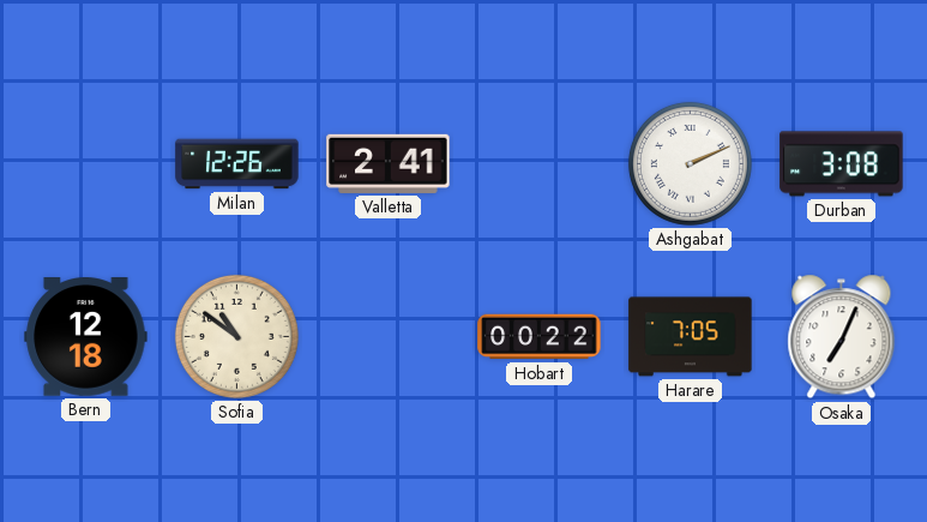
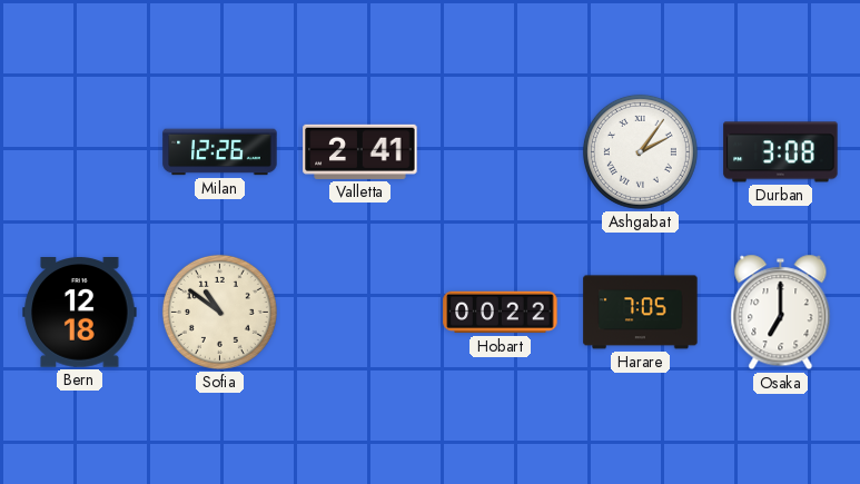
Ashgabat: 2:11 -> 2:06
Osaka: 7:04 -> 7:00
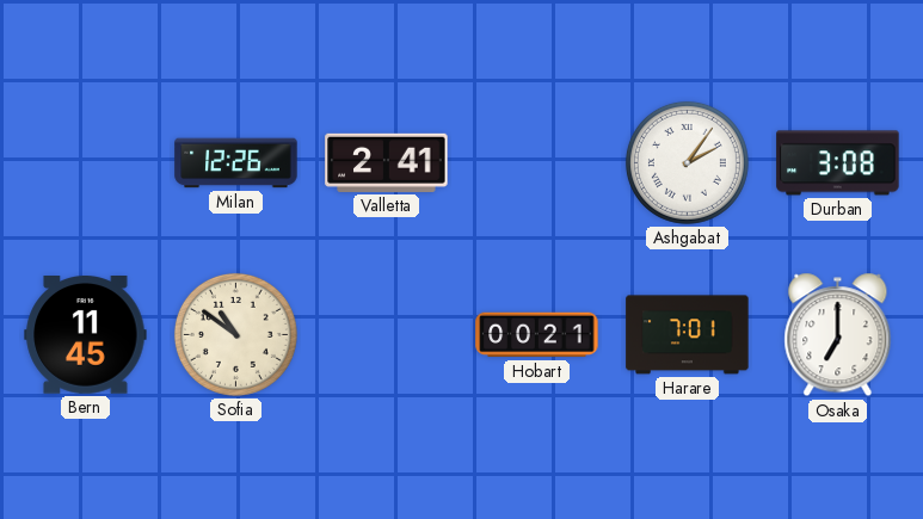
Bern: 12:18 -> 11:45
Hobart: 00:22 -> 00:21
Harare: 7:05 -> 7:01
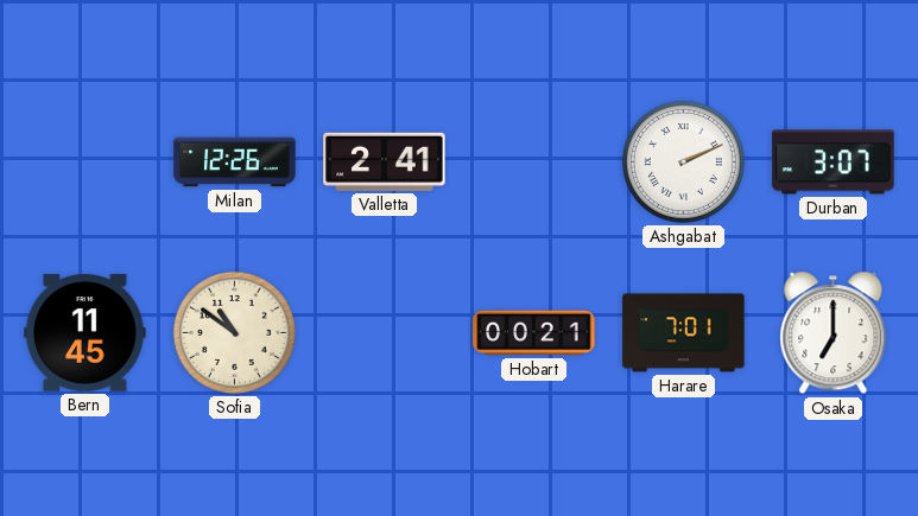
Ashgabat: 2:06 -> 2:11
Durban: 3:08 -> 3:07
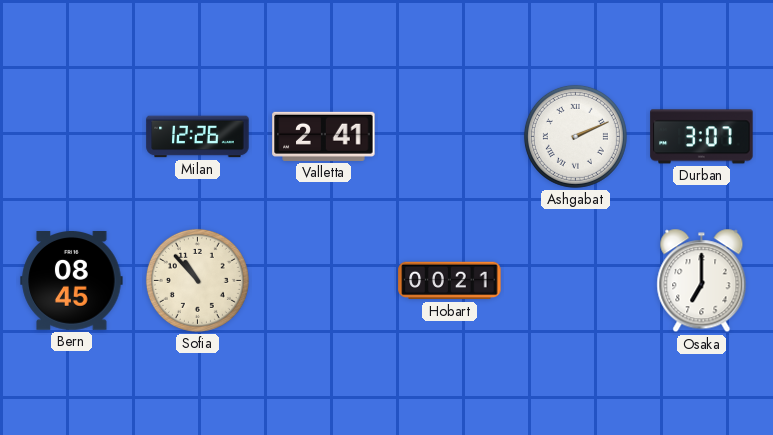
Bern: 11:45 -> 08:45
Sofia: 10:51 -> 10:53
Harare: 7:01 -> none
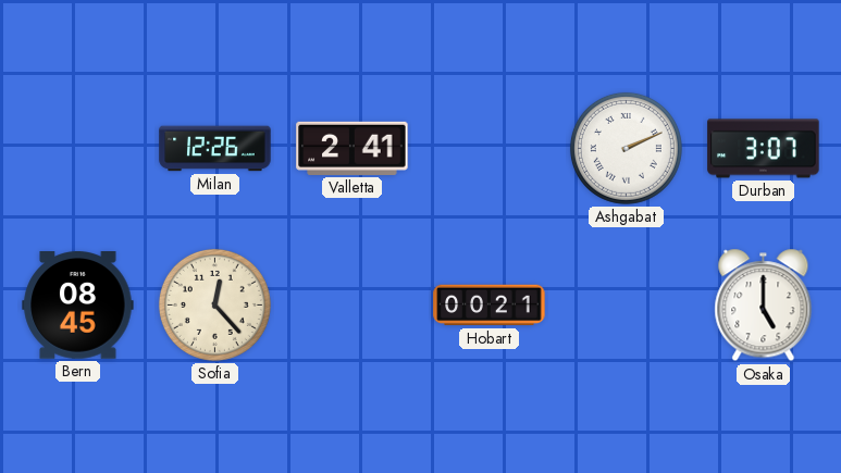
Sofia: 10:53 -> 12:23
Osaka: 7:00 -> 5:00
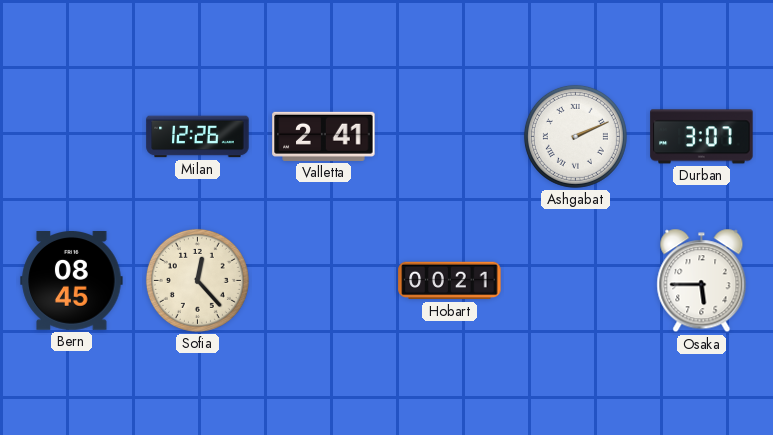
Osaka: 5:00 -> 5:45
